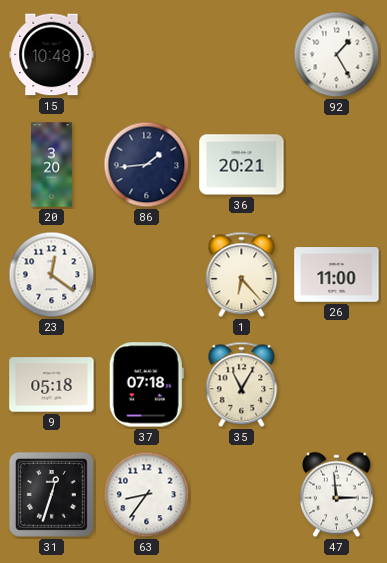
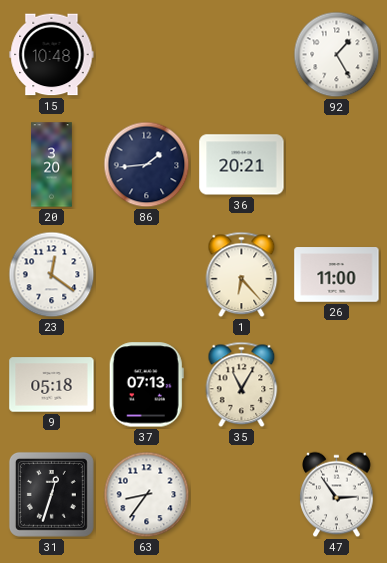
37: 07:18 -> 07:13
47: 2:59 -> 2:54
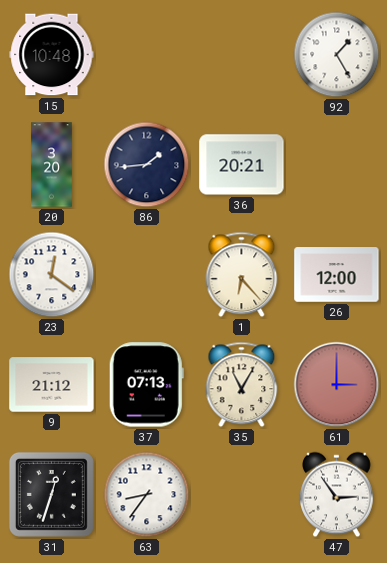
26: 11:00 -> 12:00
9: 05:18 -> 21:12
61: none -> 3:00
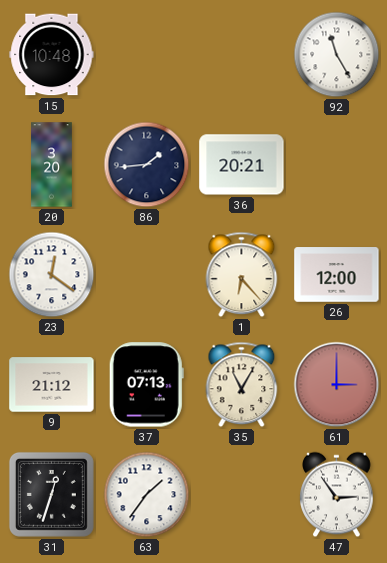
92: 1:25 -> 11:25
63: 8:36 -> 1:36
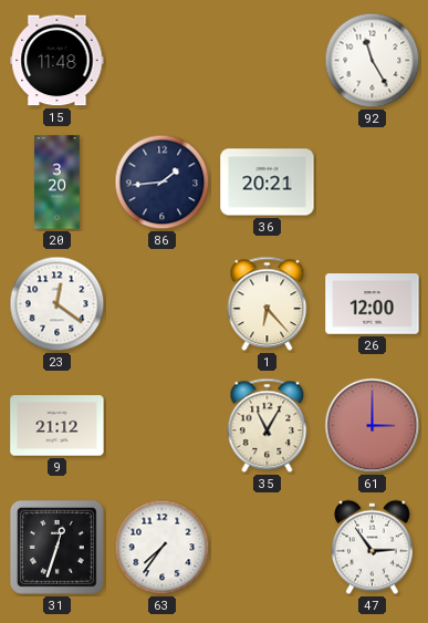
15: 10:48 -> 11:48
37: 07:13 -> none
63: 1:36 -> 7:36
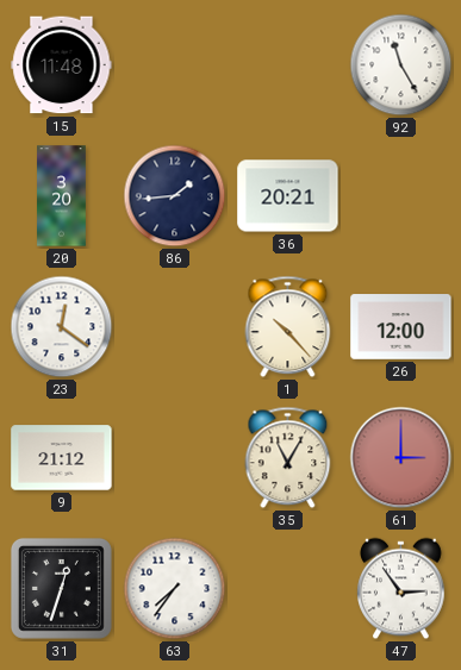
1: 6:23 -> 10:23
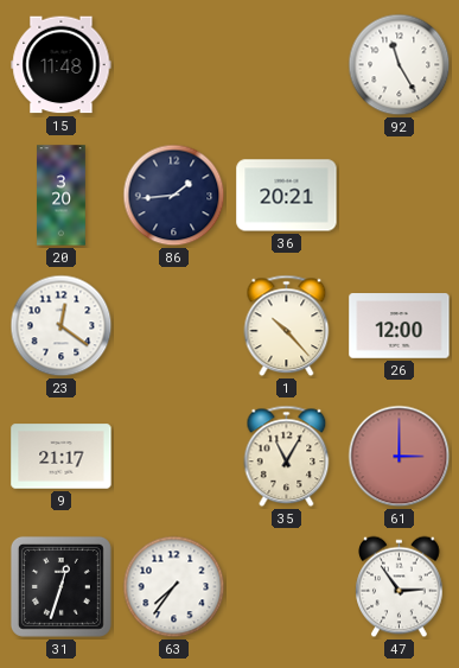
9: 21:12 -> 21:17
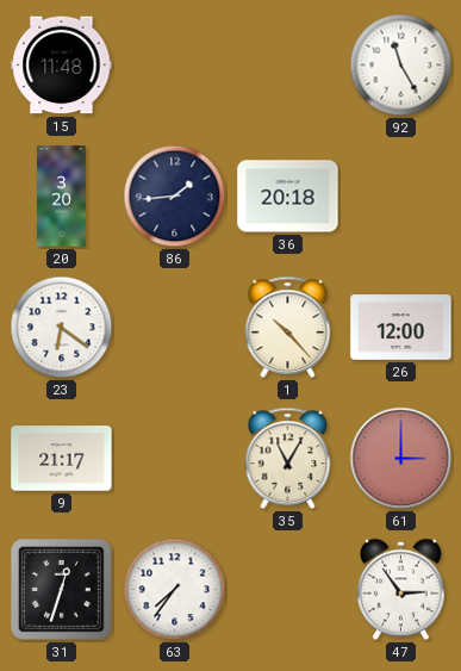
36: 20:21 -> 20:18
23: 12:21 -> 6:21
